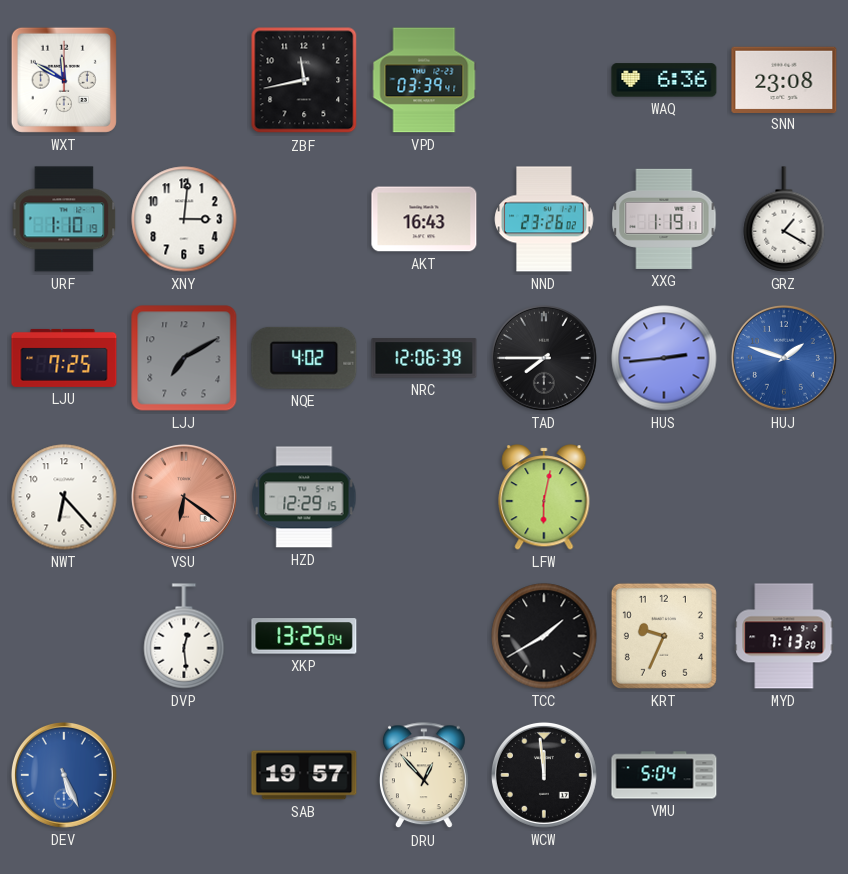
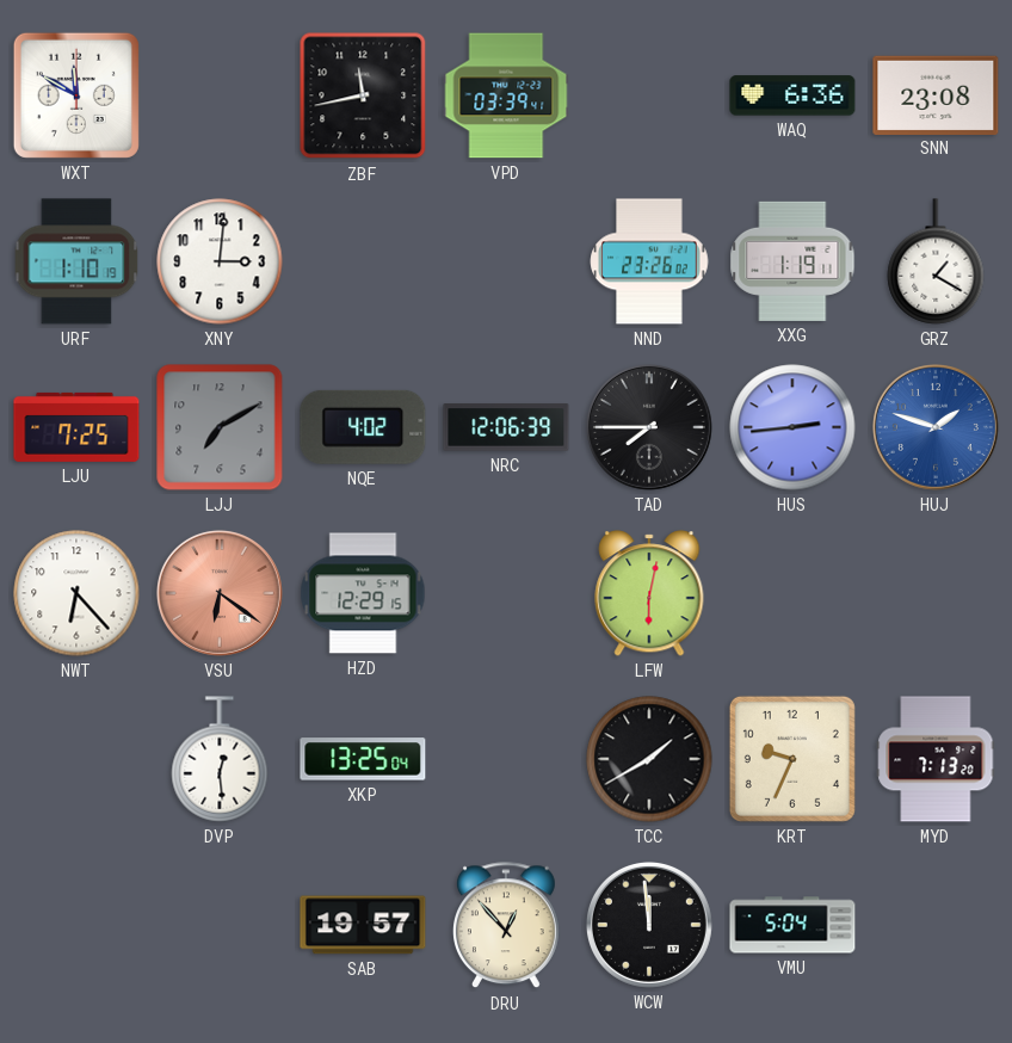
AKT: 16:43 -> none
DEV: 5:26 -> none
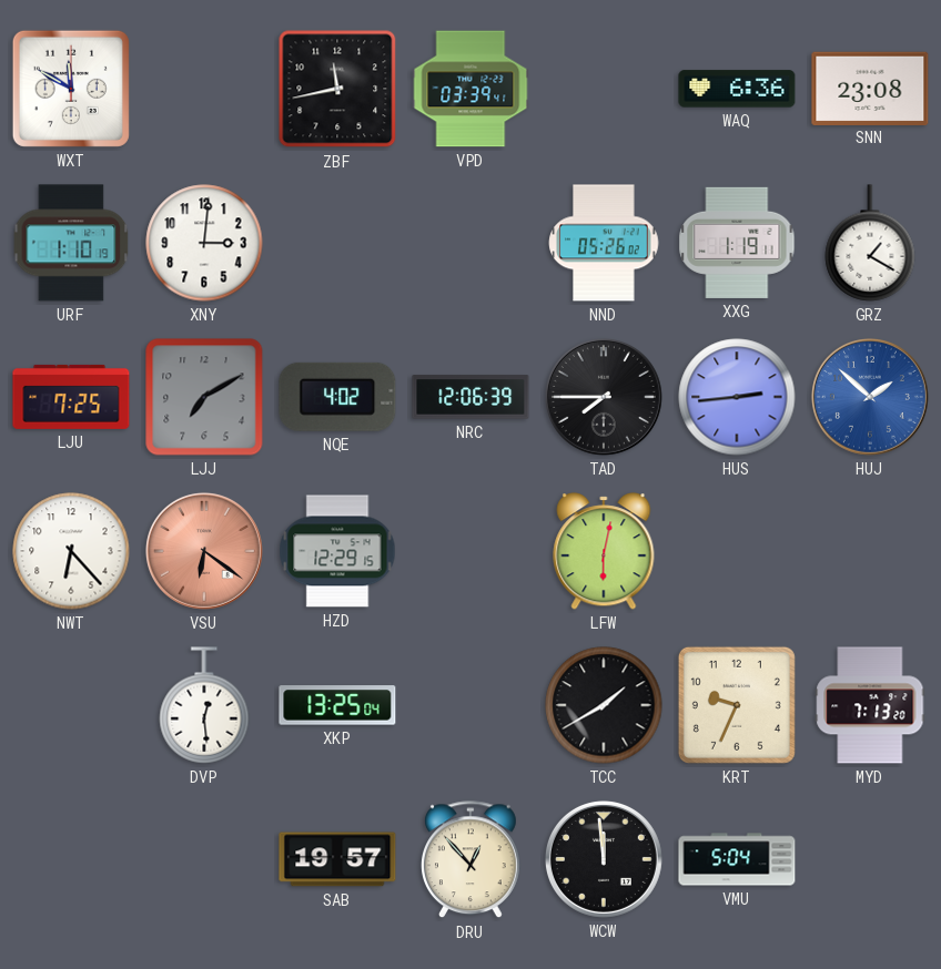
NND: 23:26 -> 05:26
HUJ: 1:48 -> 1:52
